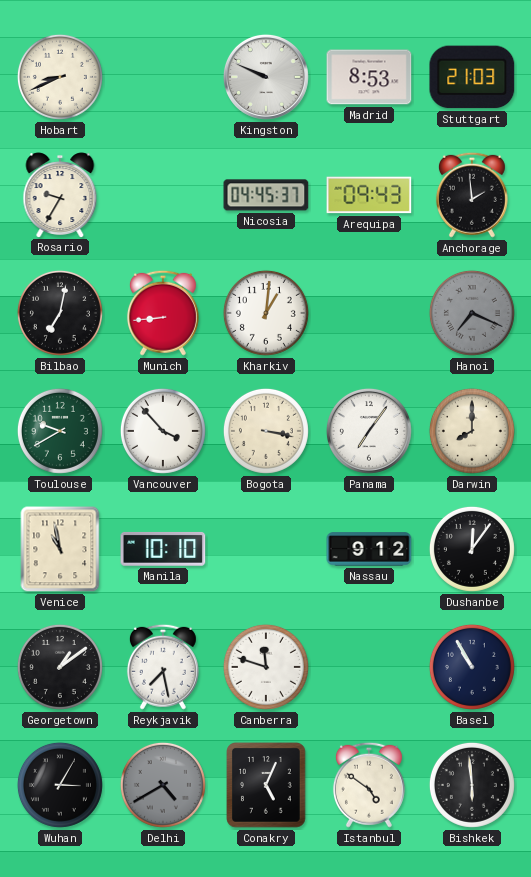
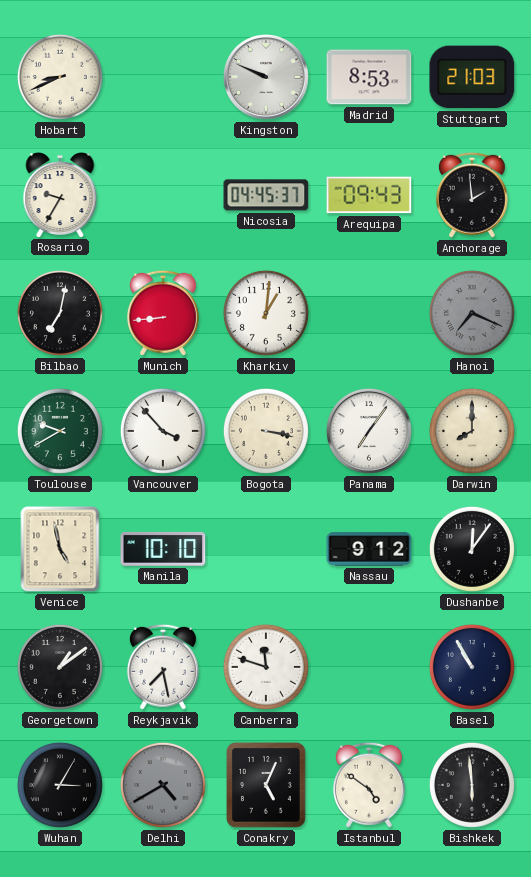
Venice: 10:58 -> 4:58
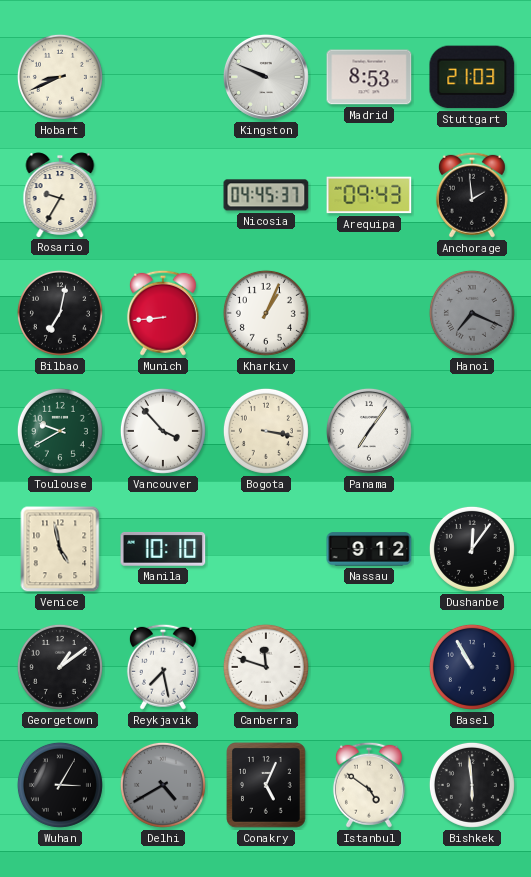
Kharkiv: 1:01 -> 1:04
Darwin: 8:00 -> none
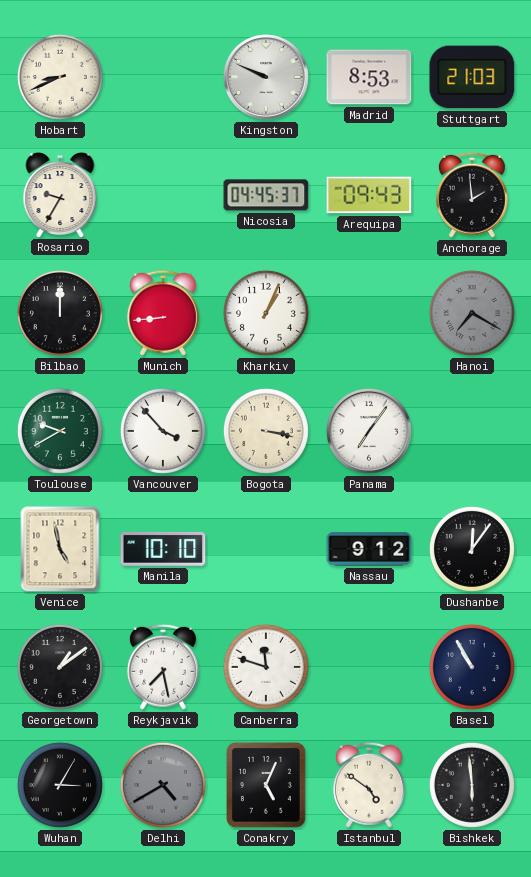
Bilbao: 7:02 -> 12:00
Hanoi: 7:19 -> 7:20
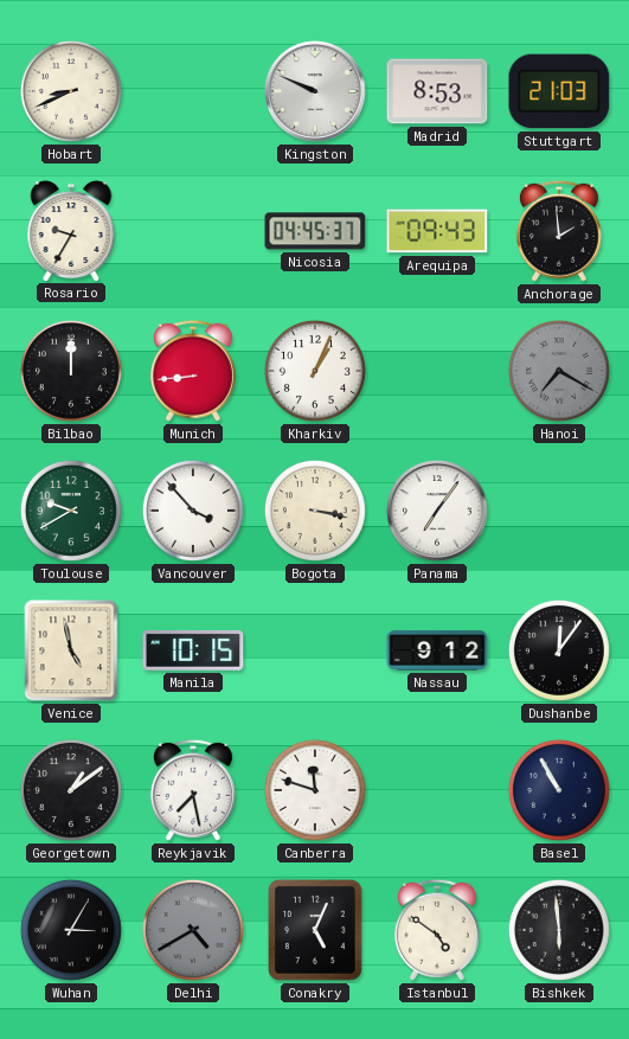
Manila: 10:10 -> 10:15
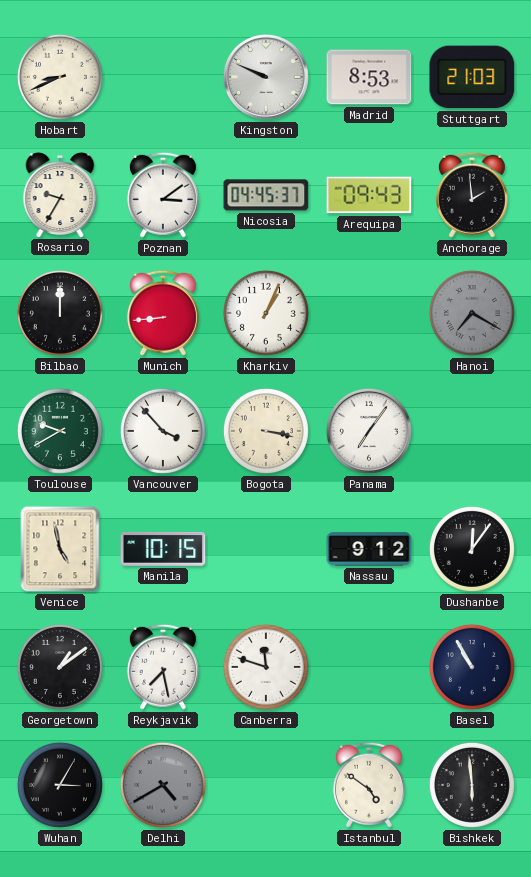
Poznan: none -> 3:09
Conakry: 5:04 -> none
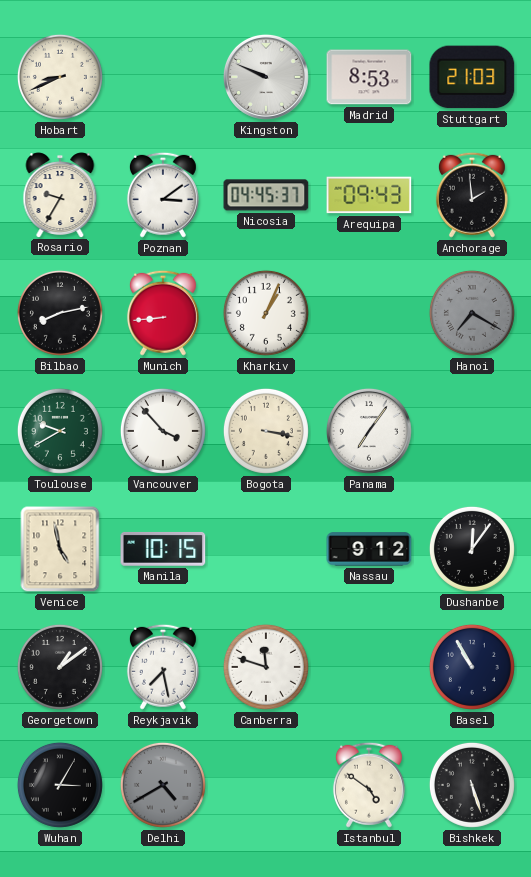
Bilbao: 12:00 -> 8:13
Bishkek: 5:59 -> 5:27
